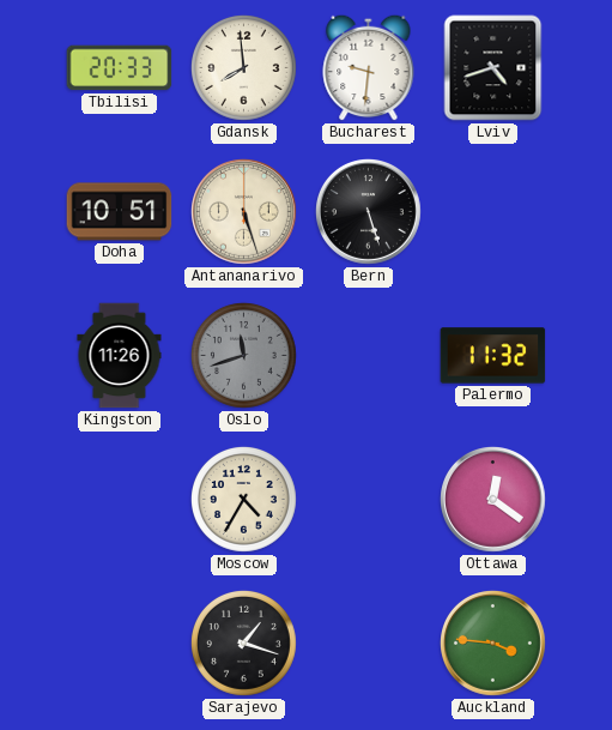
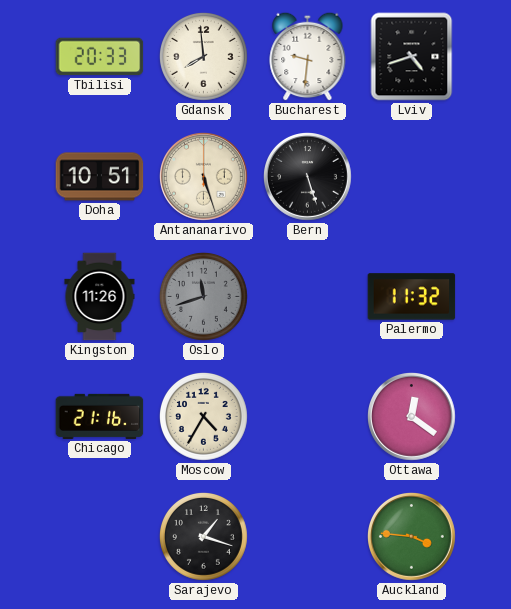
Chicago: none -> 21:16
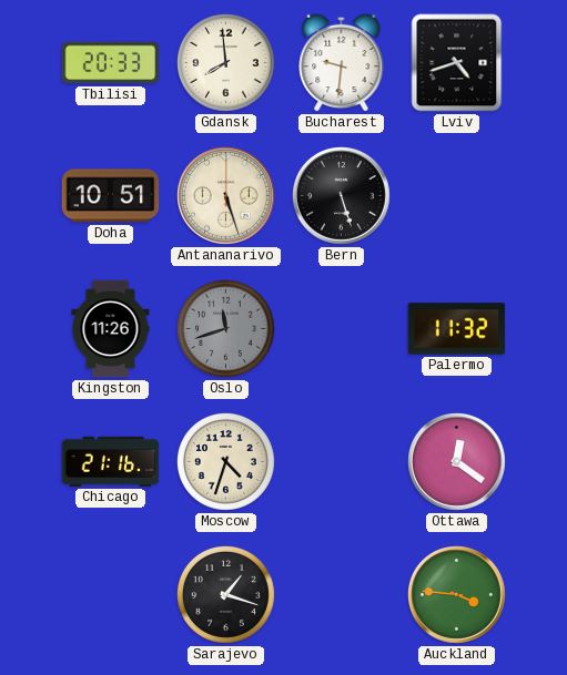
Moscow: 4:35 -> 4:33
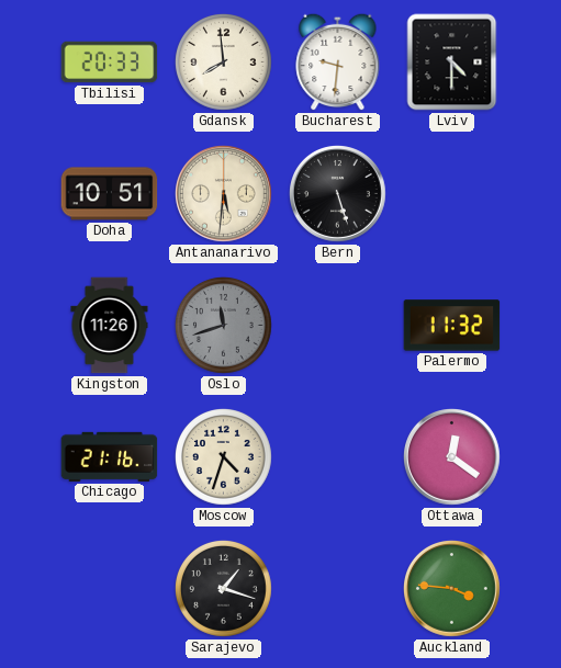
Lviv: 4:42 -> 4:30
Antananarivo: 5:27 -> 5:31
